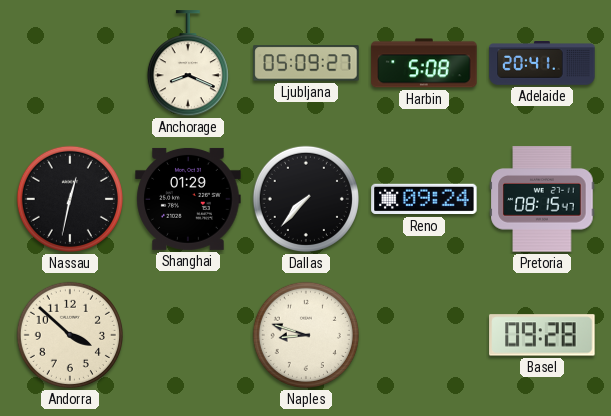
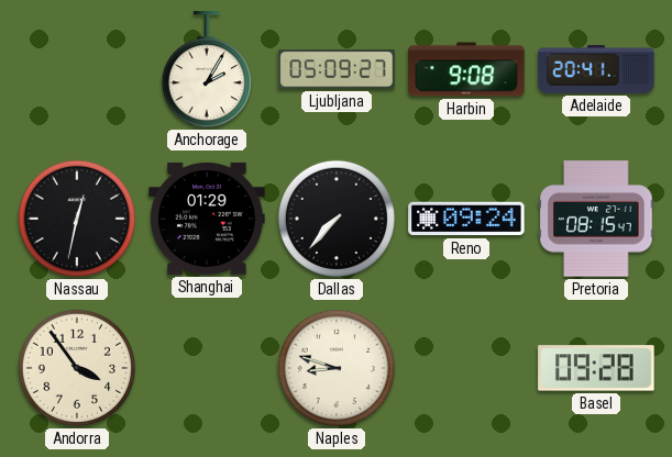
Anchorage: 8:19 -> 2:05
Harbin: 5:08 -> 9:08
Andorra: 3:52 -> 3:54
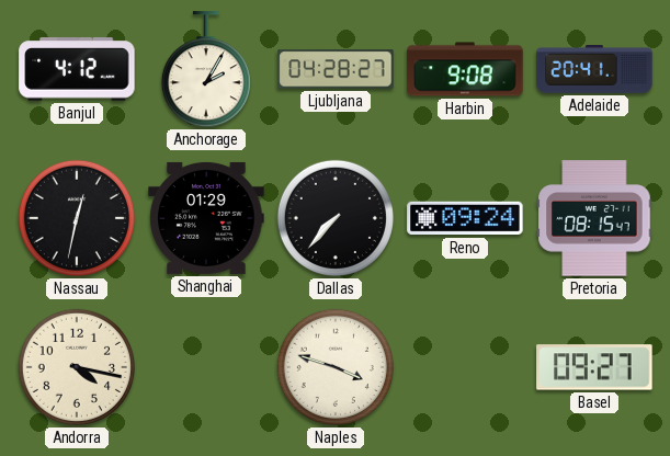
Banjul: none -> 4:12
Ljubljana: 05:09 -> 04:28
Andorra: 3:54 -> 4:17
Naples: 8:48 -> 3:48
Basel: 09:28 -> 09:27
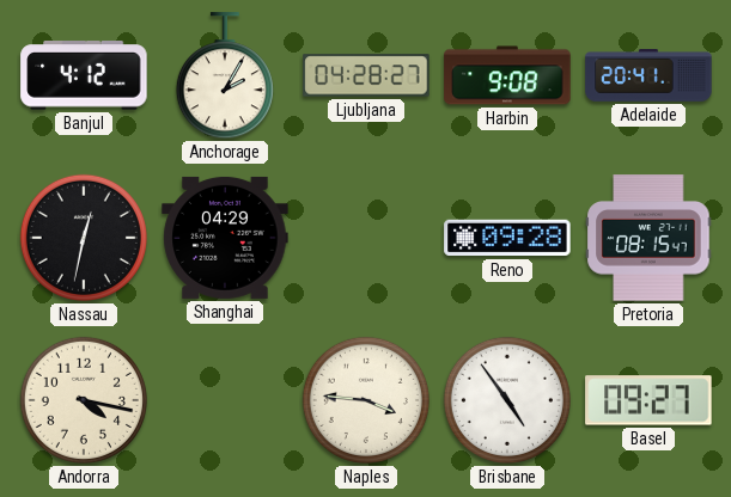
Shanghai: 01:29 -> 04:29
Dallas: 7:37 -> none
Reno: 09:24 -> 09:28
Naples: 3:48 -> 3:46
Brisbane: none -> 4:54
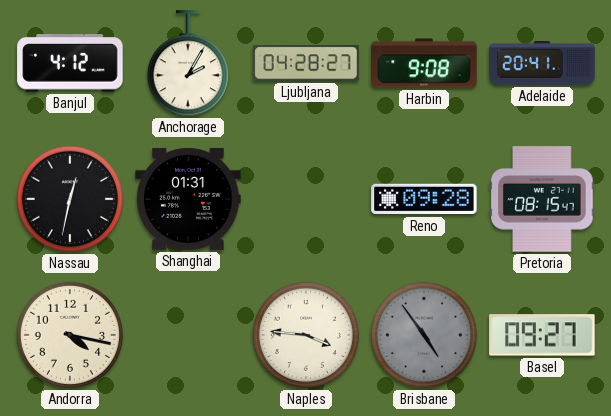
Shanghai: 04:29 -> 01:31
Brisbane dial: white -> grey
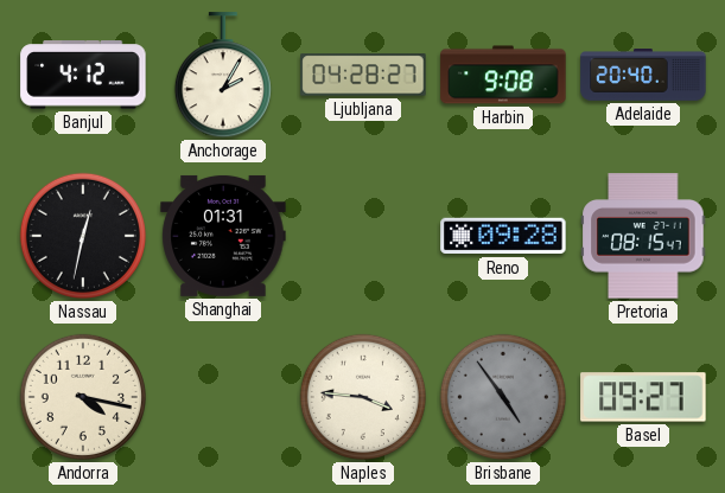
Adelaide: 20:41 -> 20:40
